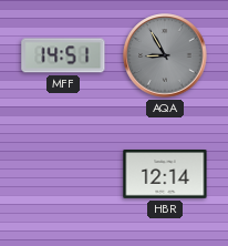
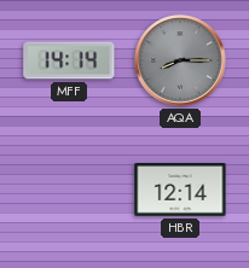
MFF: 14:51 -> 14:14
AQA: 8:55 -> 8:15
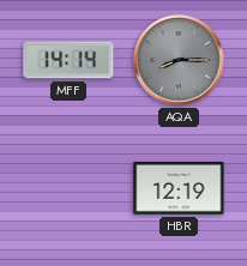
HBR: 12:14 -> 12:19
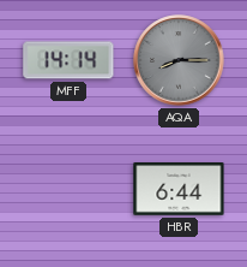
HBR: 12:19 -> 6:44
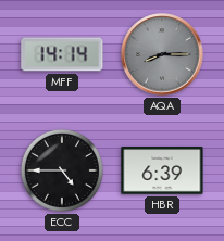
ECC: none -> 4:45
HBR: 6:44 -> 6:39
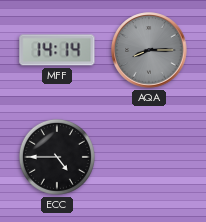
HBR: 6:39 -> none
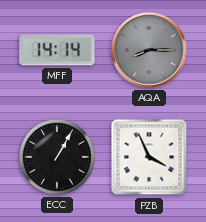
ECC: 4:45 -> 1:05
PZB: none -> 3:56
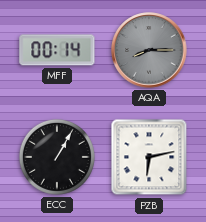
MFF: 14:14 -> 00:14
PZB: 3:56 -> 6:13
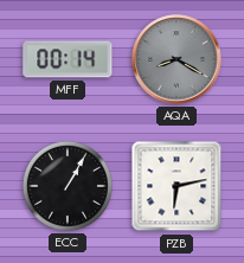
AQA: 8:15 -> 8:20
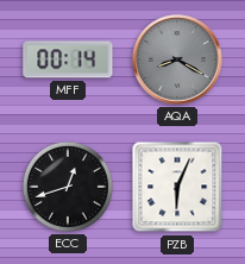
ECC: 1:05 -> 12:42
PZB: 6:13 -> 6:04
